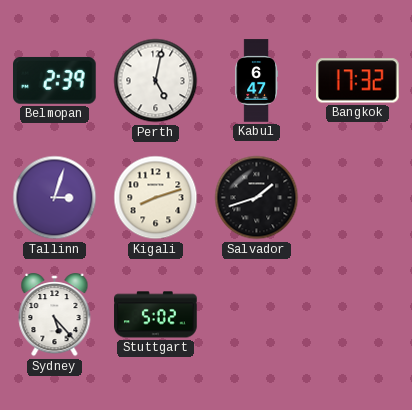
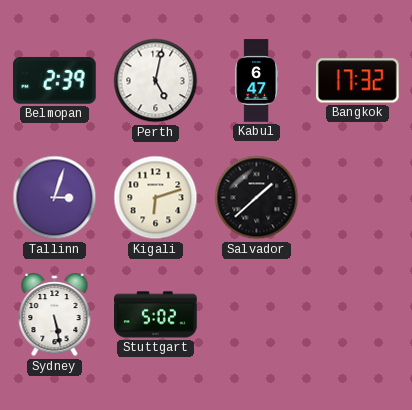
Kigali: 8:12 -> 6:12
Salvador: 1:42 -> 1:38
Sydney: 5:23 -> 5:28
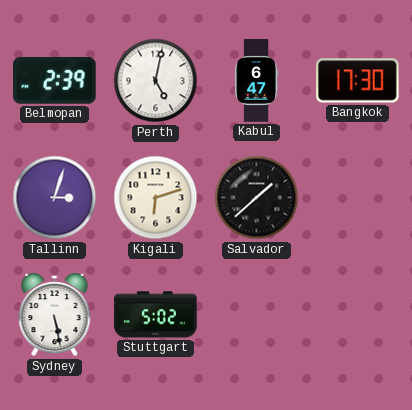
Bangkok: 17:32 -> 17:30
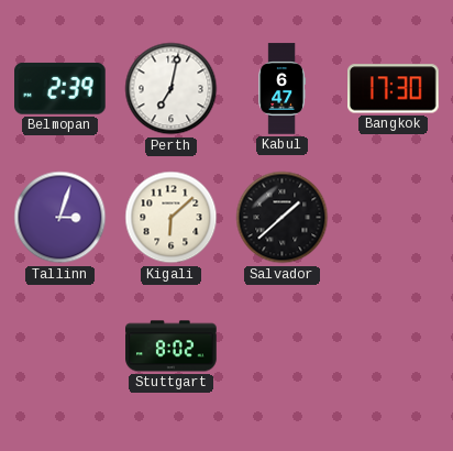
Perth: 5:02 -> 7:02
Kigali: 6:12 -> 6:08
Sydney: 5:28 -> none
Stuttgart: 5:02 -> 8:02
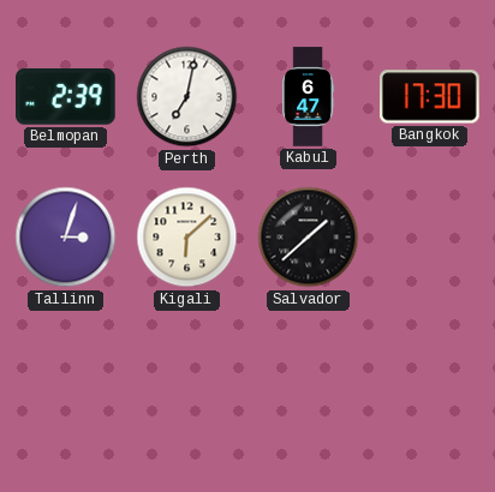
Stuttgart: 8:02 -> none
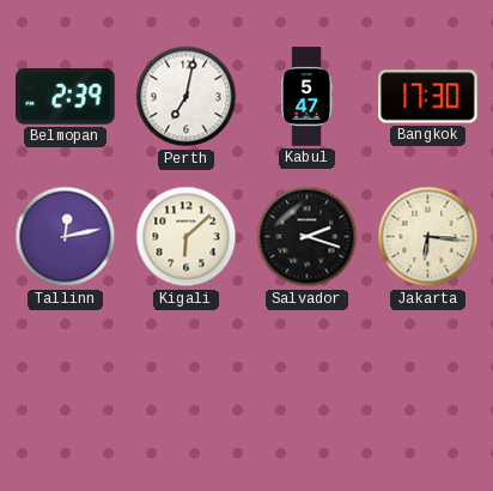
Kabul: 6:47 -> 5:47
Tallinn: 3:03 -> 12:13
Salvador: 1:38 -> 2:18
Jakarta: none -> 6:16
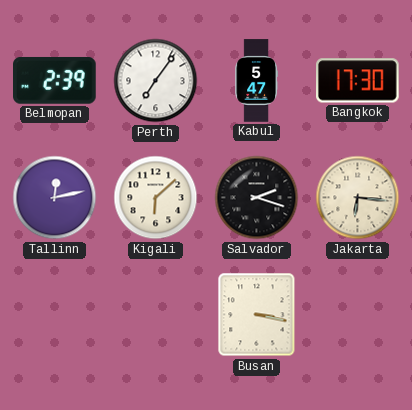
Perth: 7:02 -> 7:06
Busan: none -> 3:17
